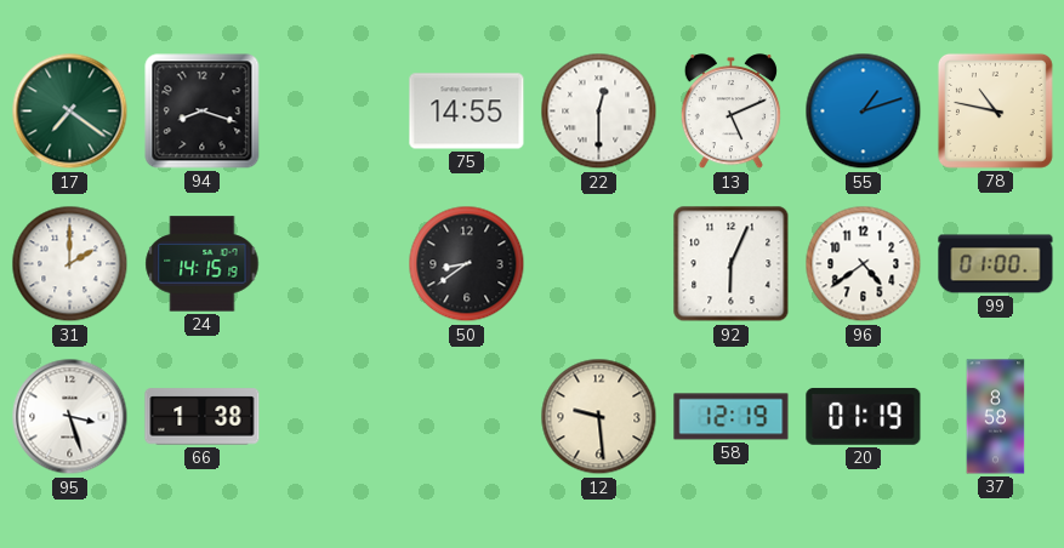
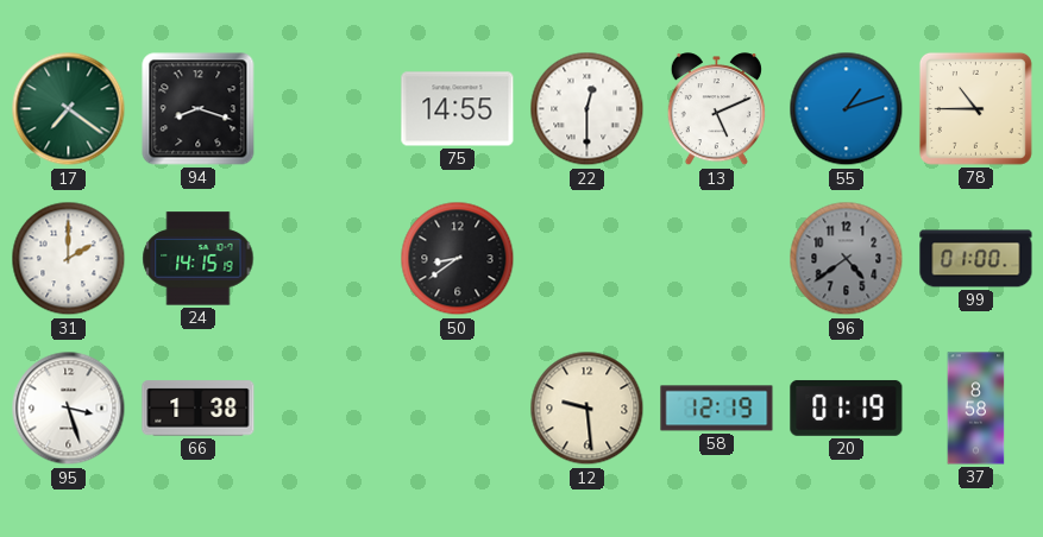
78: 10:47 -> 10:45
92: 6:04 -> none
96 dial: white -> grey
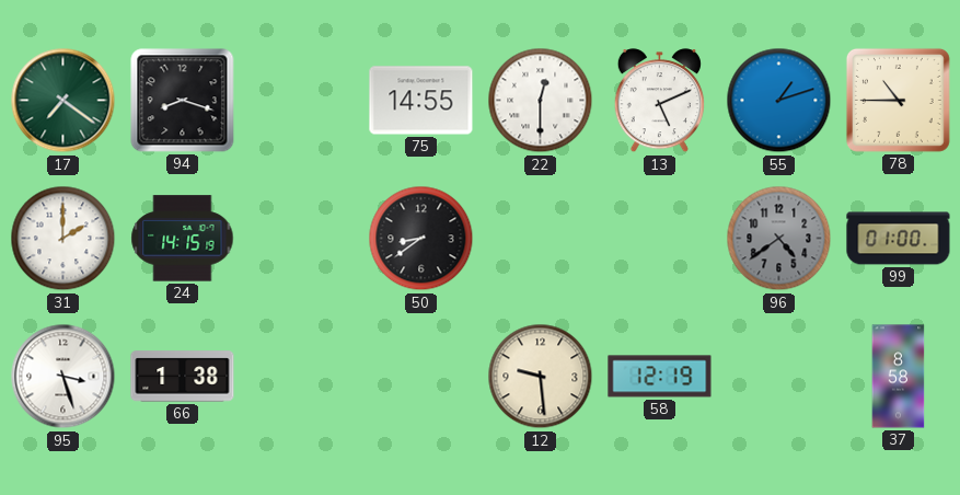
20: 01:19 -> none
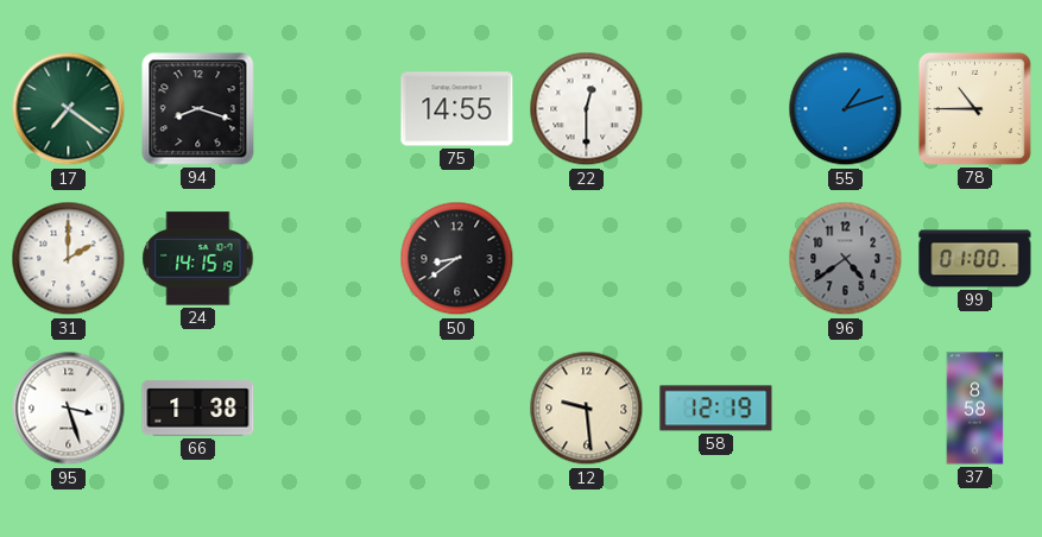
13: 5:11 -> none
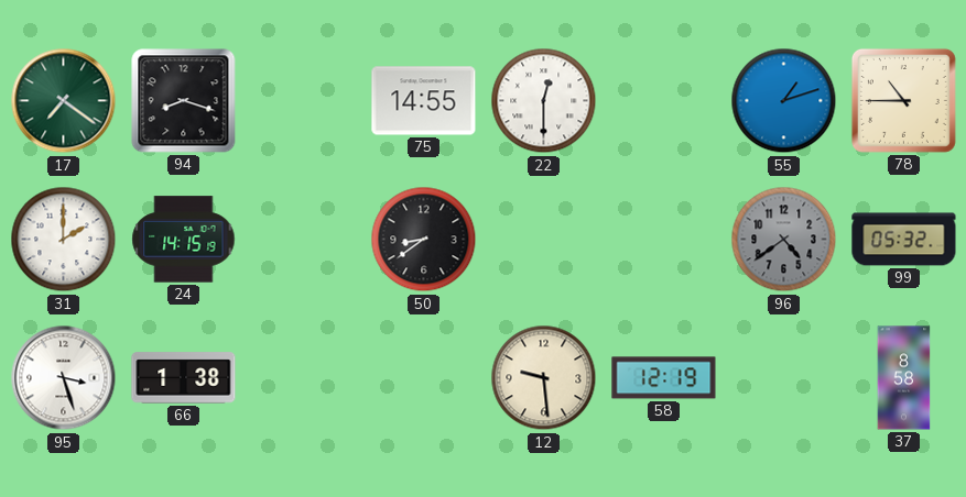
99: 01:00 -> 05:32
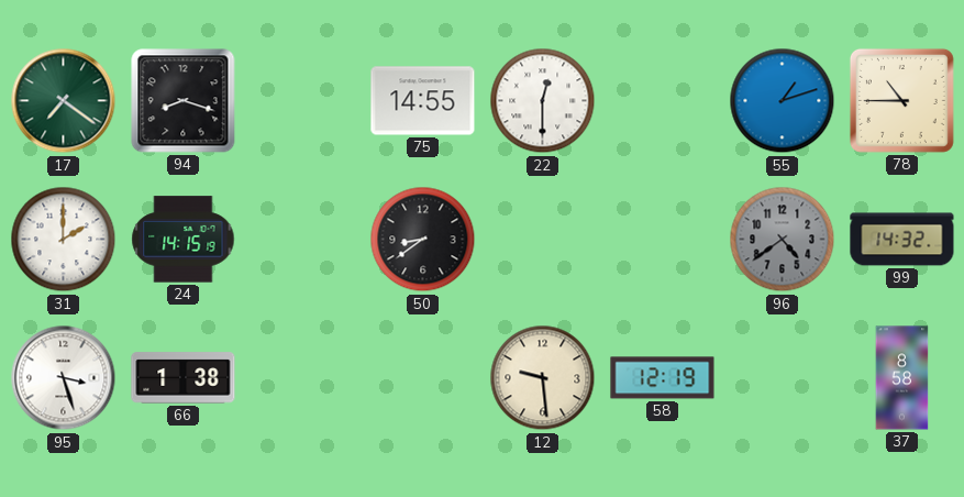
99: 05:32 -> 14:32
